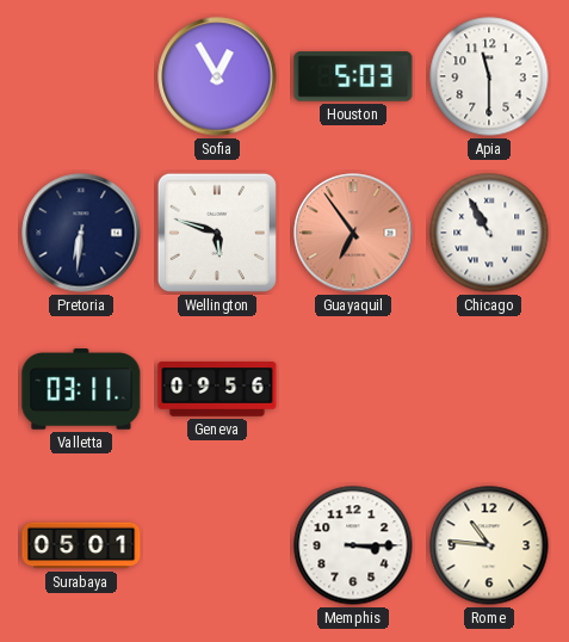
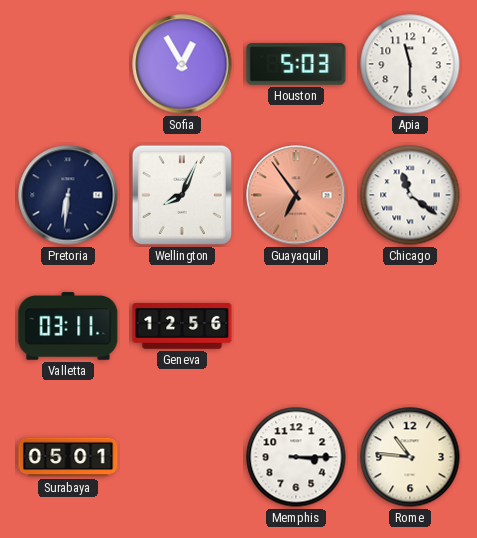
Wellington: 5:48 -> 8:04
Chicago: 10:55 -> 11:21
Geneva: 09:56 -> 12:56
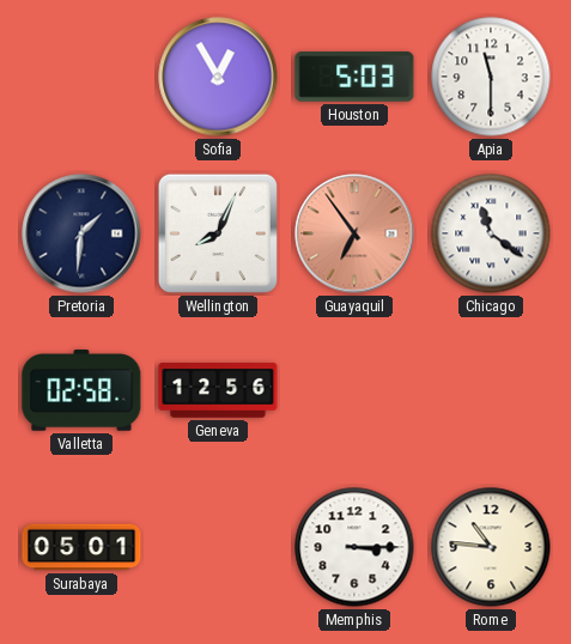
Pretoria: 6:31 -> 1:31
Valletta: 03:11 -> 02:58
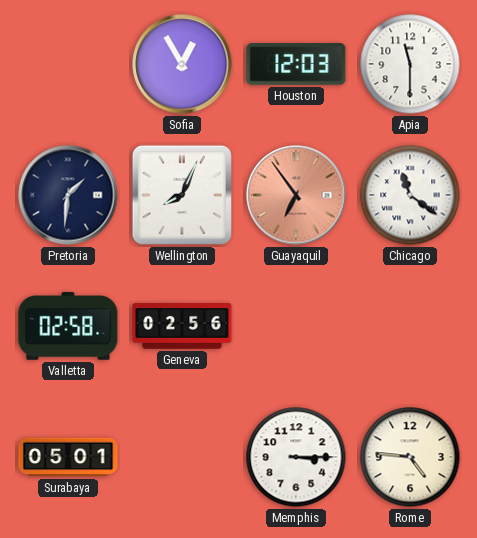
Houston: 5:03 -> 12:03
Geneva: 12:56 -> 02:56
Rome: 10:46 -> 4:46
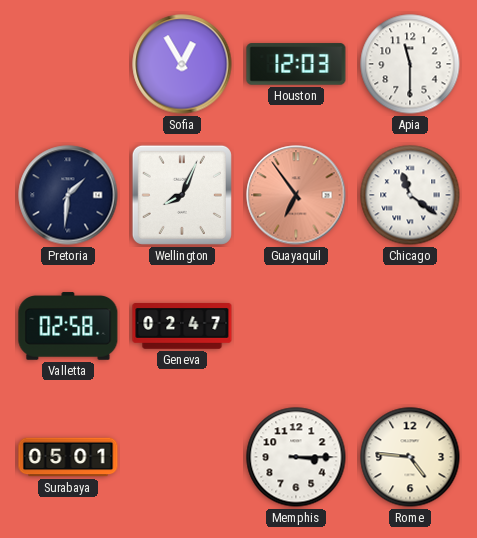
Geneva: 02:56 -> 02:47
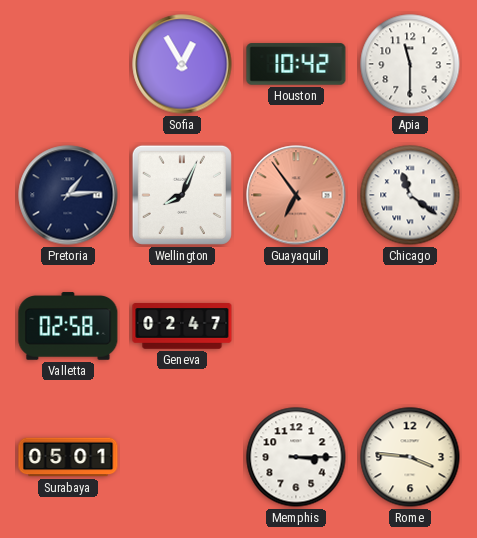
Houston: 12:03 -> 10:42
Pretoria: 1:31 -> 1:14
Rome: 4:46 -> 3:46
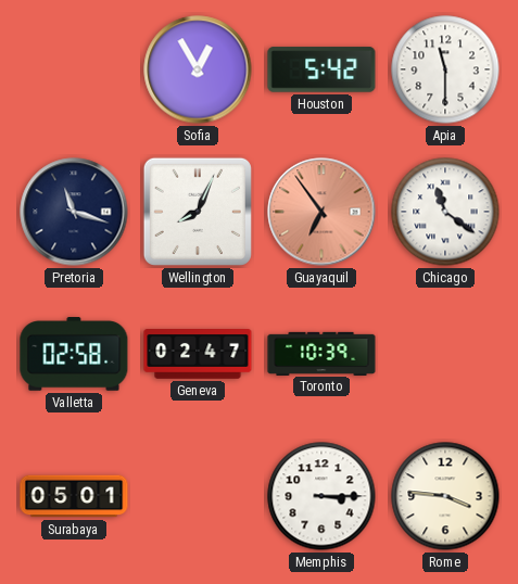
Houston: 10:42 -> 5:42
Pretoria: 1:14 -> 11:18
Toronto: none -> 10:39
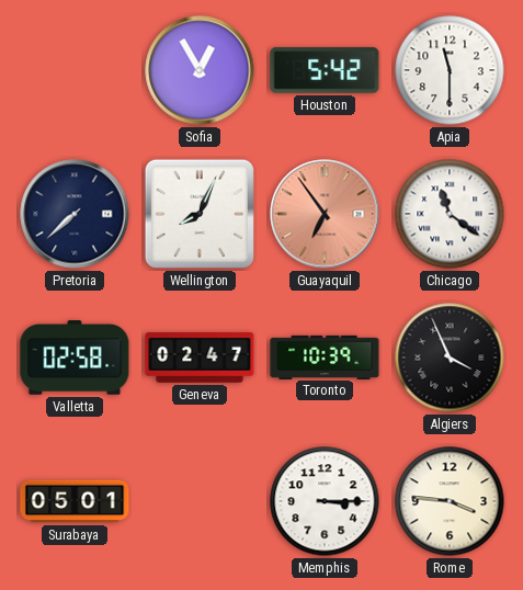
Pretoria: 11:18 -> 7:38
Algiers: none -> 3:56
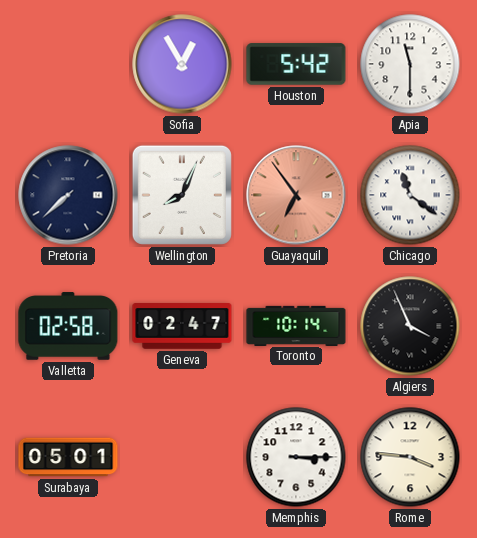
Toronto: 10:39 -> 10:14
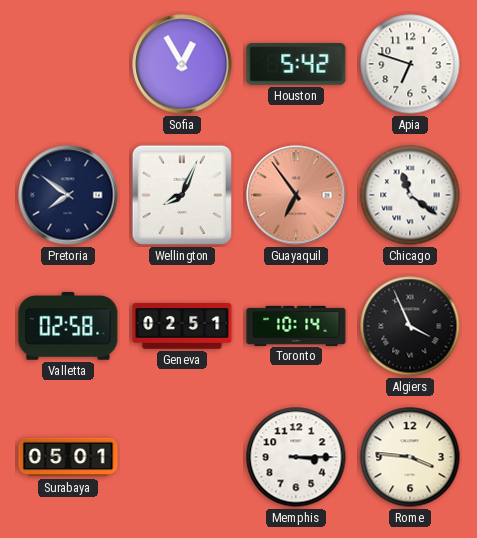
Apia: 11:30 -> 6:48
Pretoria: 7:38 -> 7:51
Geneva: 02:47 -> 02:51
